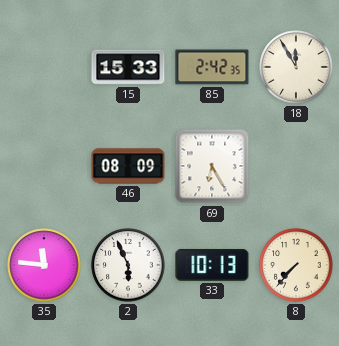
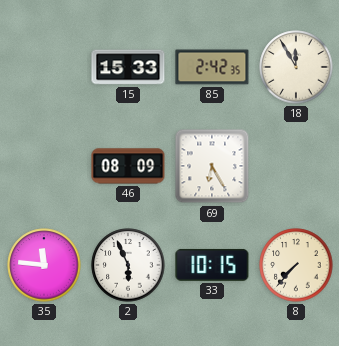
33: 10:13 -> 10:15
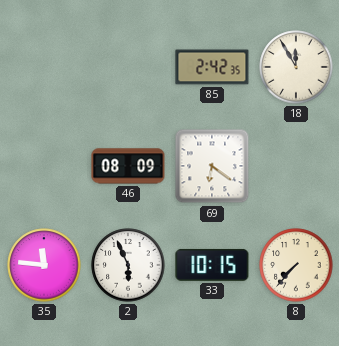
15: 15:33 -> none
69: 6:25 -> 6:21
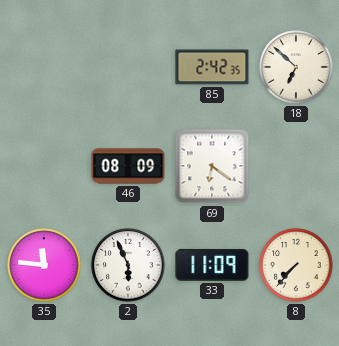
18: 11:55 -> 6:52
33: 10:15 -> 11:09
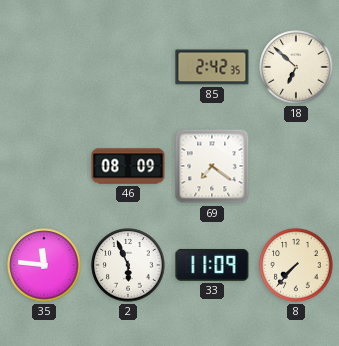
69: 6:21 -> 7:21
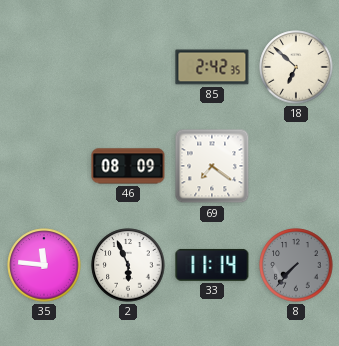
33: 11:09 -> 11:14
8 dial: cream -> grey
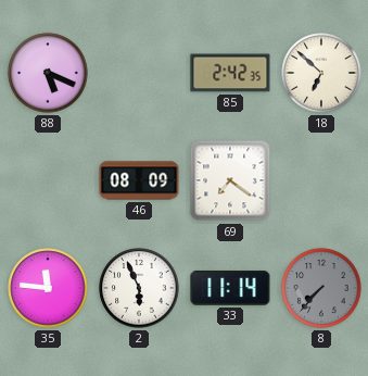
88: none -> 5:19
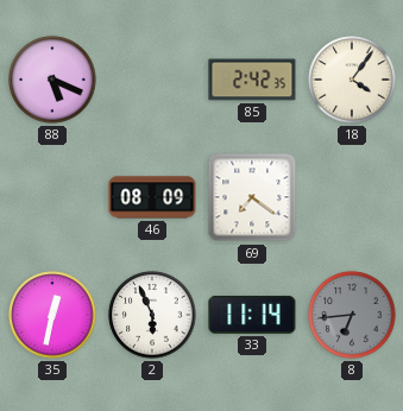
18: 6:52 -> 4:06
35: 11:46 -> 12:32
8: 7:37 -> 6:44
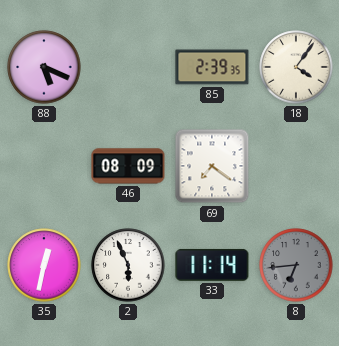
85: 2:42 -> 2:39
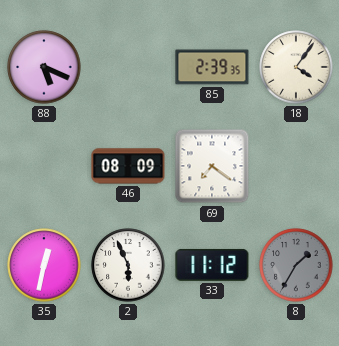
33: 11:14 -> 11:12
8: 6:44 -> 1:35
